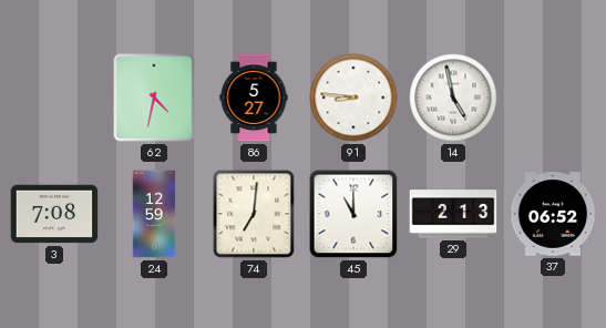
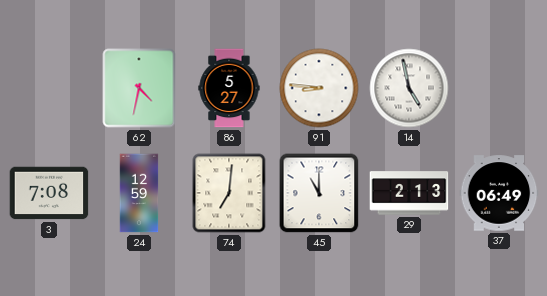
37: 06:52 -> 06:49
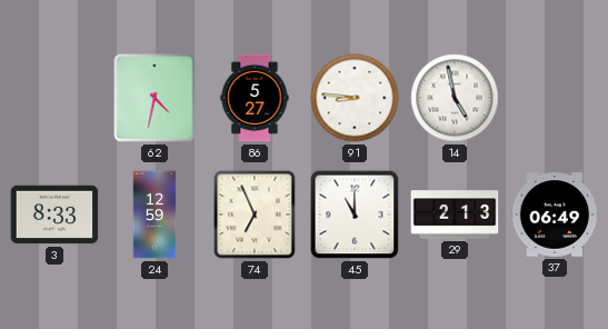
3: 7:08 -> 8:33
74: 7:01 -> 6:56
